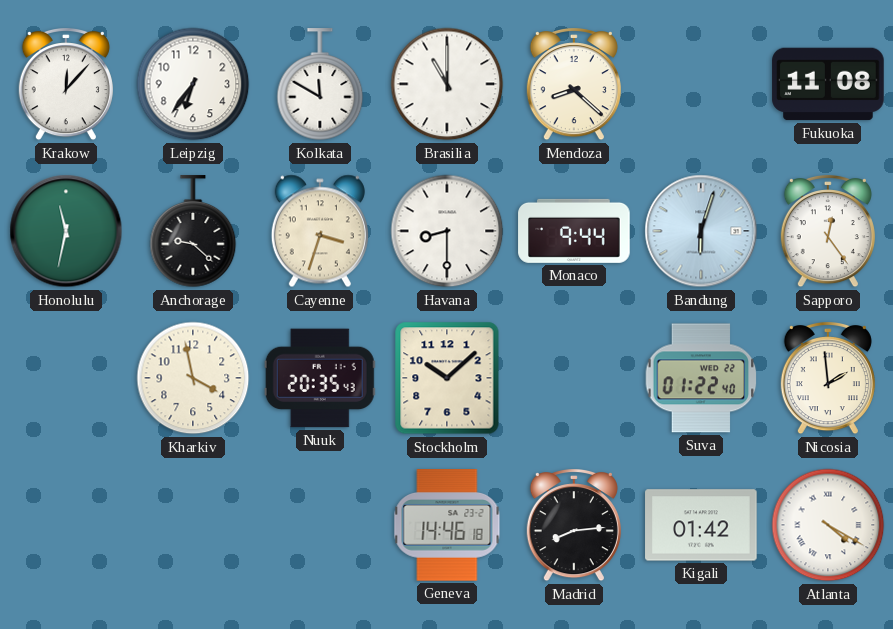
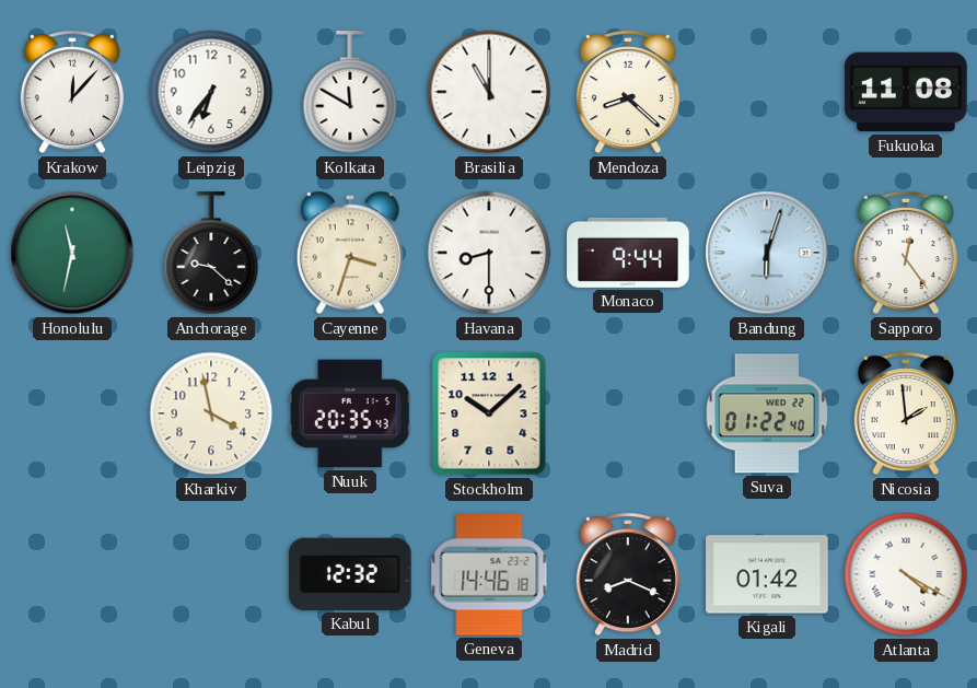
Kabul: none -> 12:32
Madrid: 8:14 -> 8:19
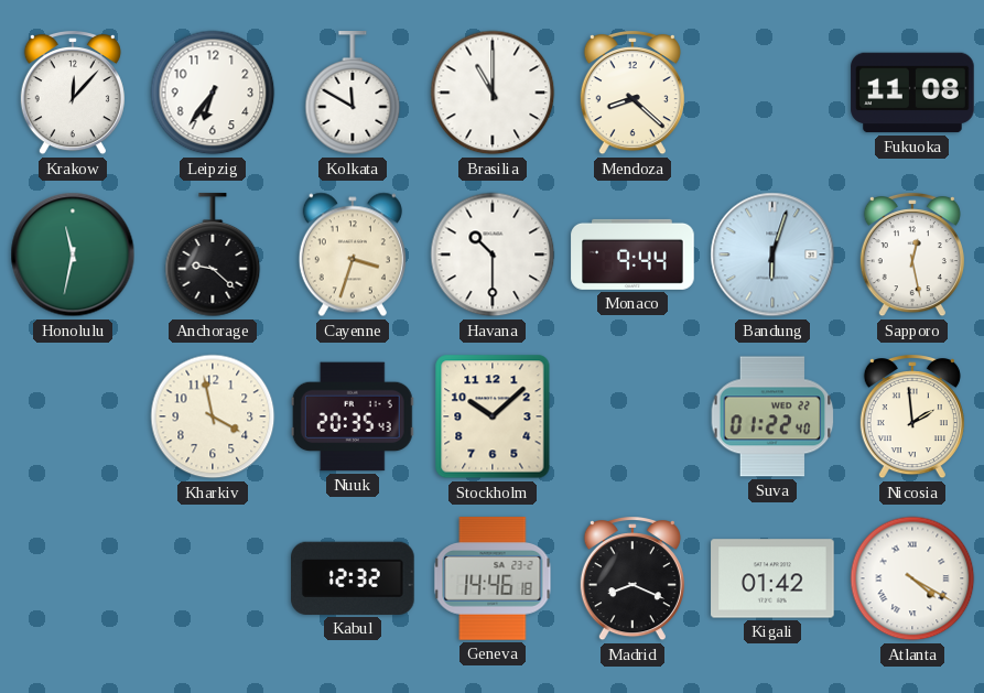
Havana: 8:30 -> 10:30
Sapporo: 12:24 -> 12:28
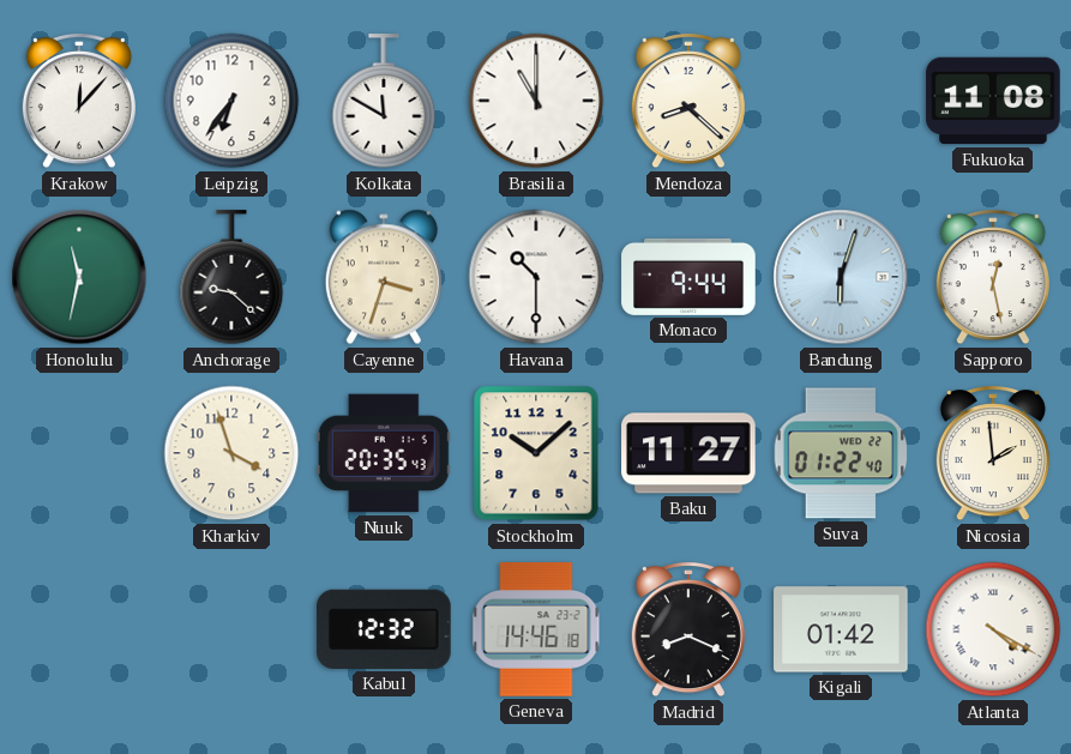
Kharkiv: 3:58 -> 3:57
Baku: none -> 11:27
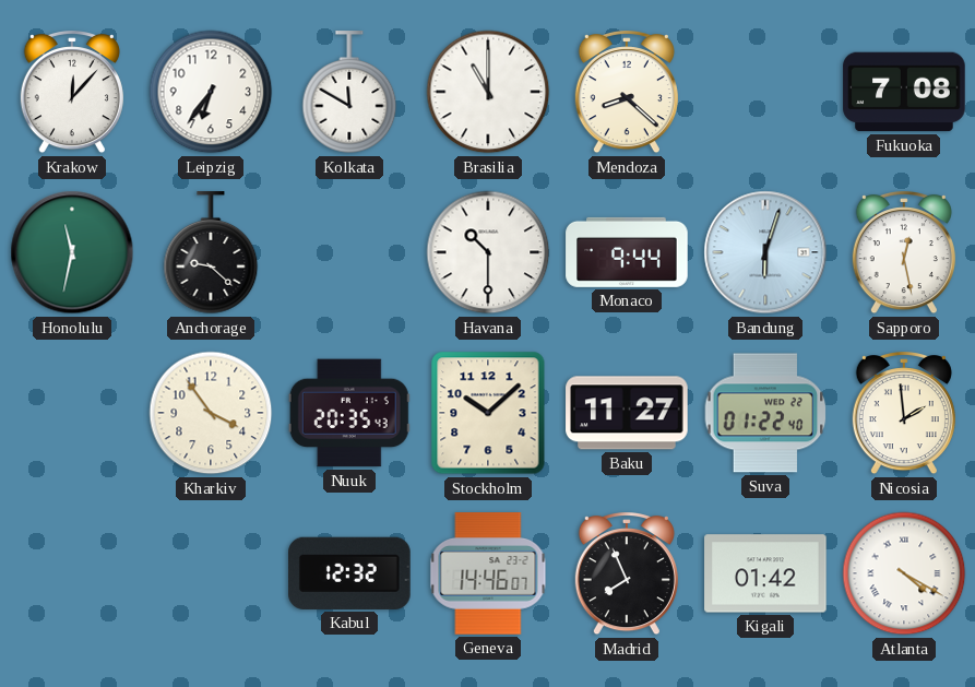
Fukuoka: 11:08 -> 7:08
Cayenne: 3:33 -> none
Kharkiv: 3:57 -> 3:54
Geneva: 14:46:18 -> 14:46:07
Madrid: 8:19 -> 7:56
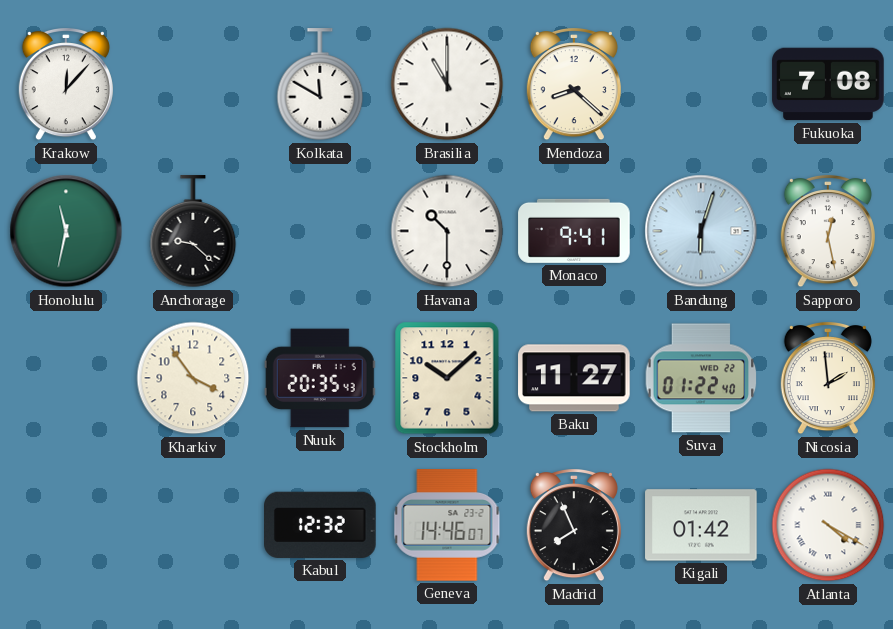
Leipzig: 6:36 -> none
Monaco: 9:44 -> 9:41
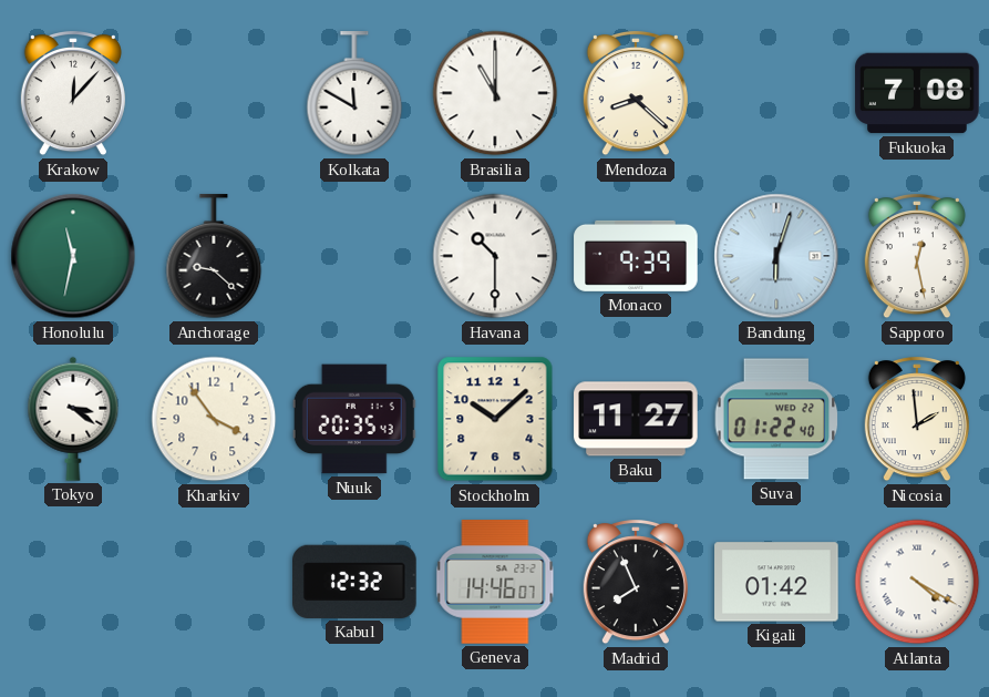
Monaco: 9:41 -> 9:39
Tokyo: none -> 3:21
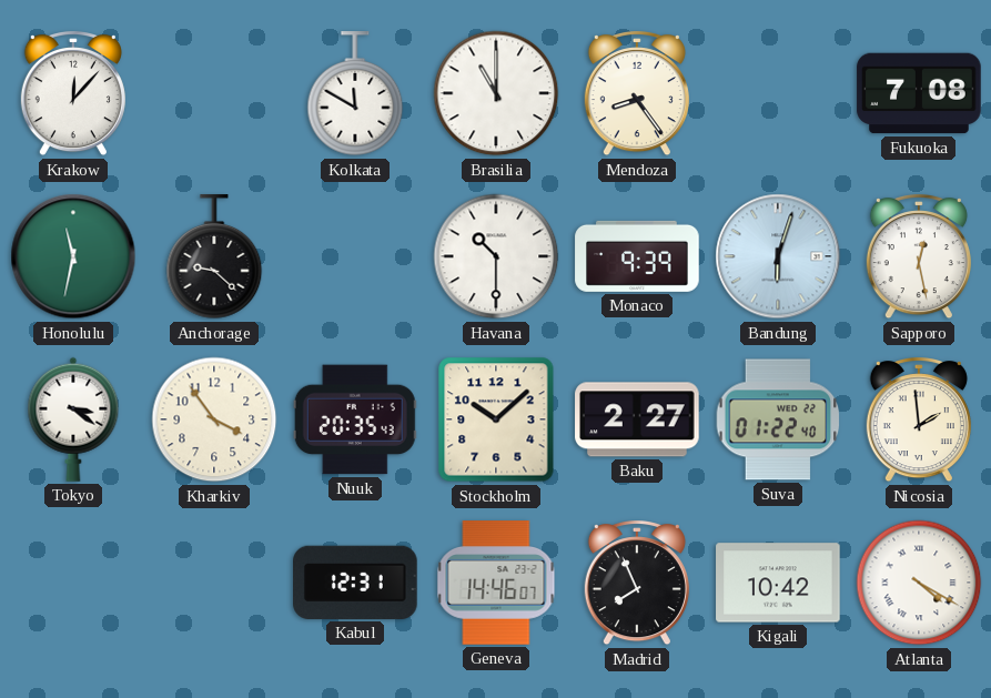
Mendoza: 8:22 -> 8:24
Baku: 11:27 -> 2:27
Kabul: 12:32 -> 12:31
Kigali: 01:42 -> 10:42
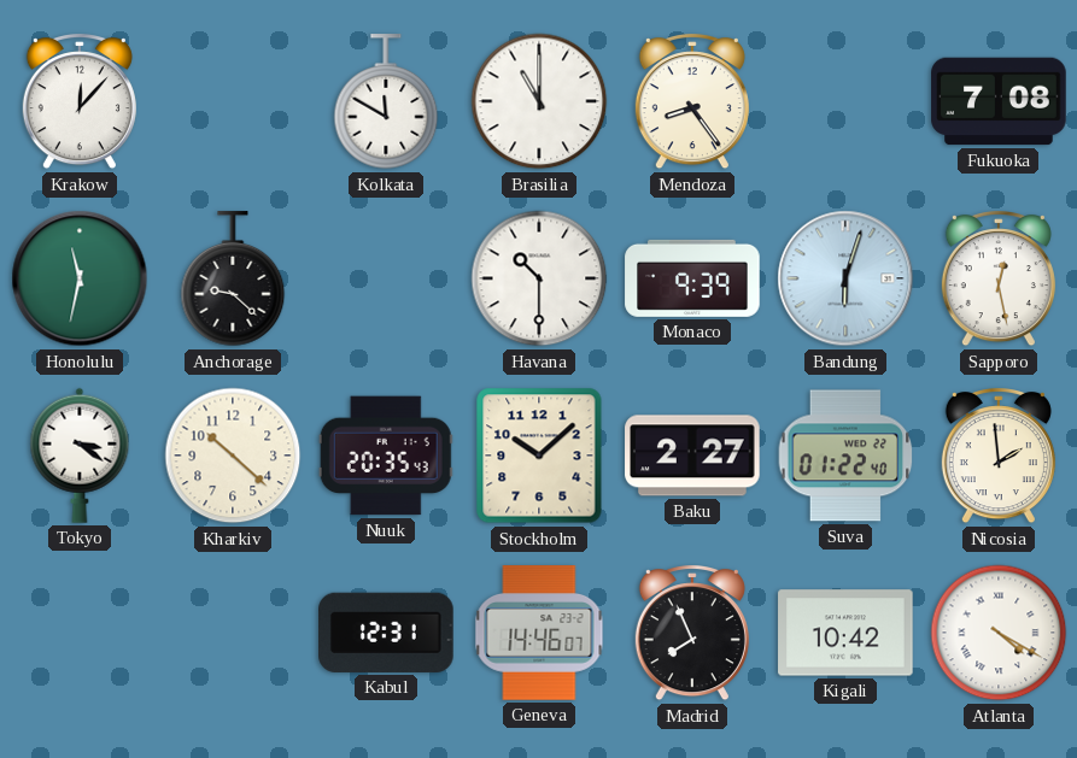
Kharkiv: 3:54 -> 10:22
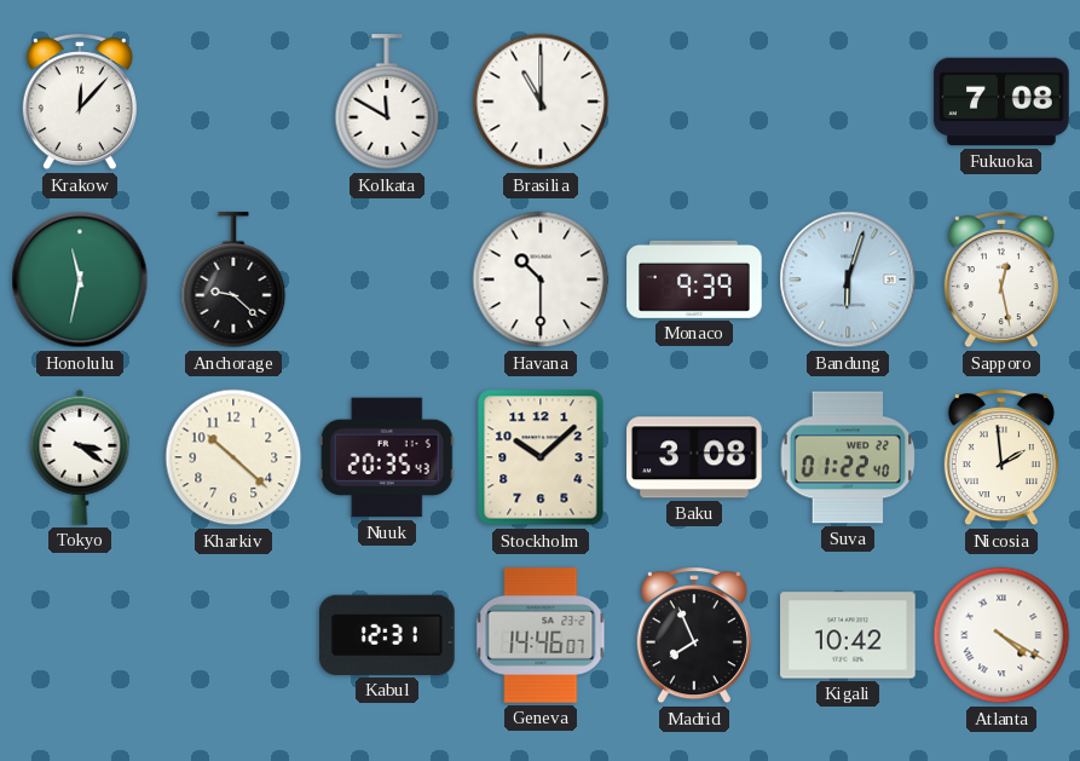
Mendoza: 8:24 -> none
Baku: 2:27 -> 3:08
